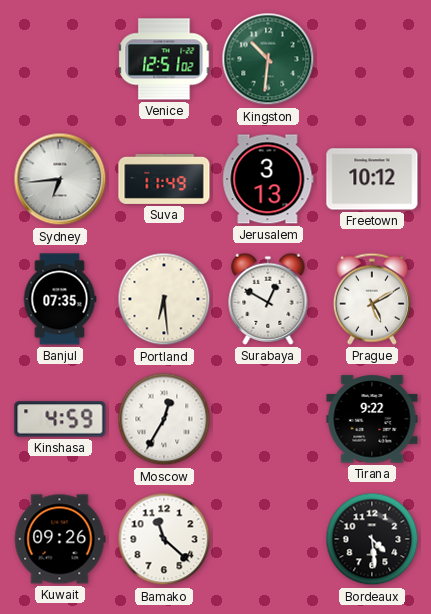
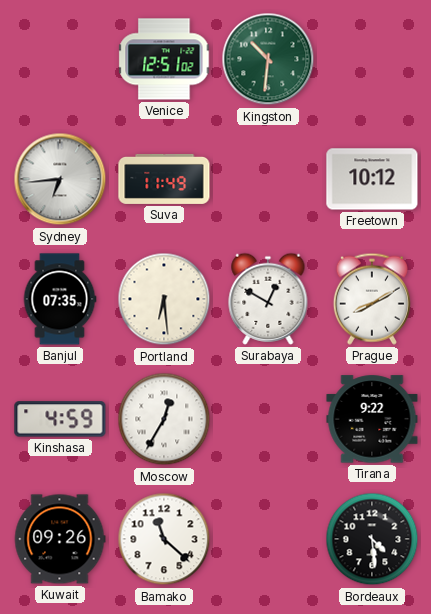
Jerusalem: 3:13 -> none
Prague: 5:10 -> 8:10
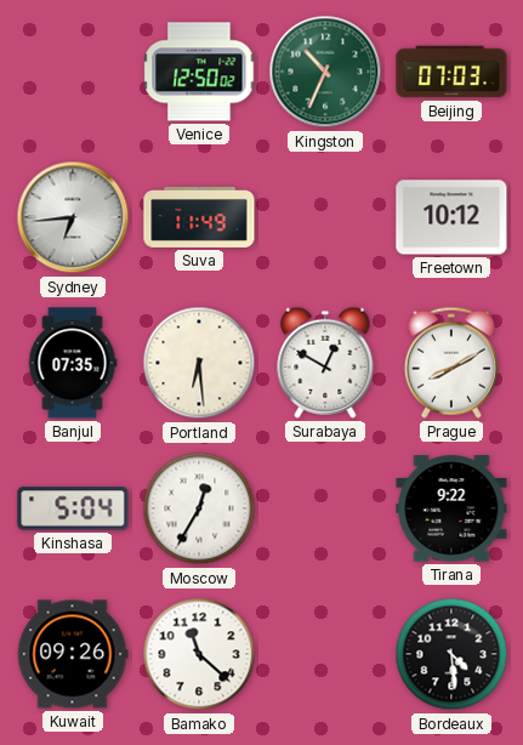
Venice: 12:51 -> 12:50
Kingston: 10:31 -> 10:34
Beijing: none -> 07:03
Kinshasa: 4:59 -> 5:04
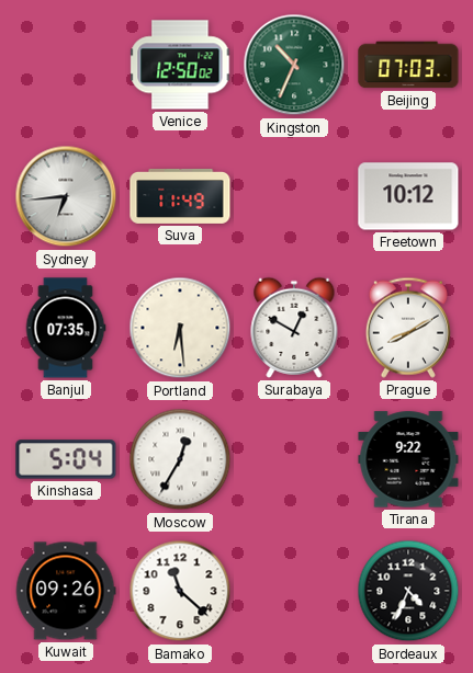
Bordeaux: 4:29 -> 4:34
